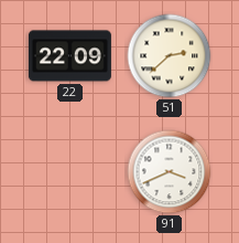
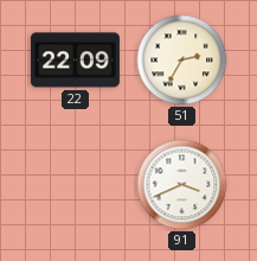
51: 2:38 -> 2:35
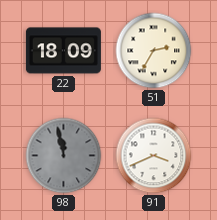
22: 22:09 -> 18:09
98: none -> 11:58
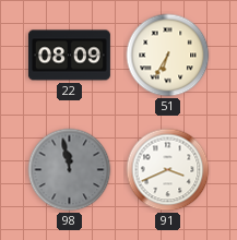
22: 18:09 -> 08:09
51: 2:35 -> 6:35
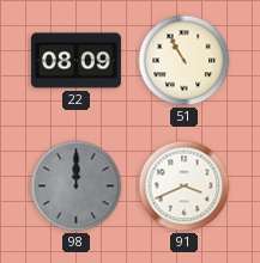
51: 6:35 -> 10:55
98: 11:58 -> 12:00
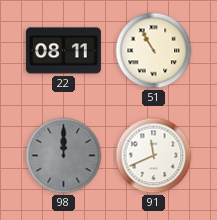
22: 08:09 -> 08:11
91: 3:41 -> 11:41
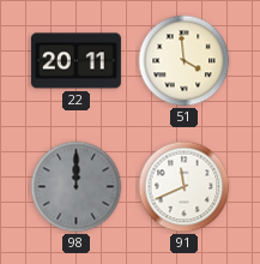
22: 08:11 -> 20:11
51: 10:55 -> 3:59
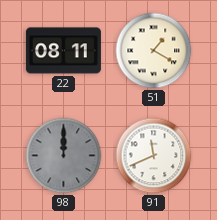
22: 20:11 -> 08:11
51: 3:59 -> 1:20
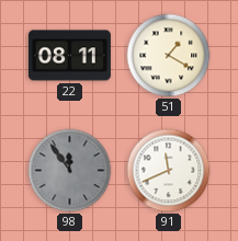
98: 12:00 -> 11:54
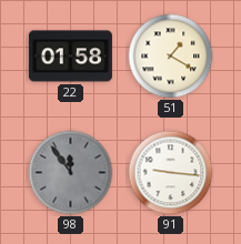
22: 08:11 -> 01:58
91: 11:41 -> 9:16
